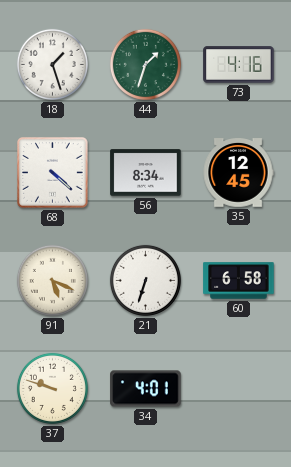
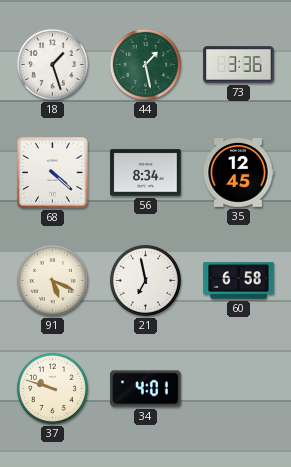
44: 1:33 -> 1:28
73: 4:16 -> 3:36
21: 6:33 -> 6:58
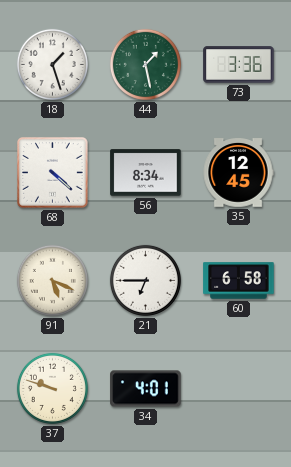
21: 6:58 -> 6:45
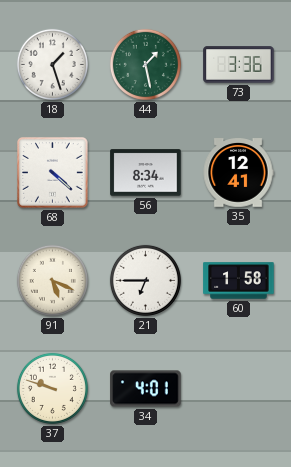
35: 12:45 -> 12:41
60: 6:58 -> 1:58
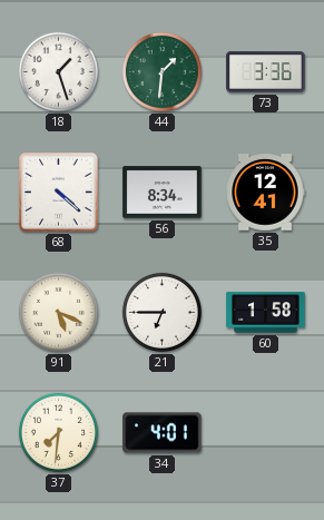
44: 1:28 -> 1:31
37: 9:48 -> 7:31
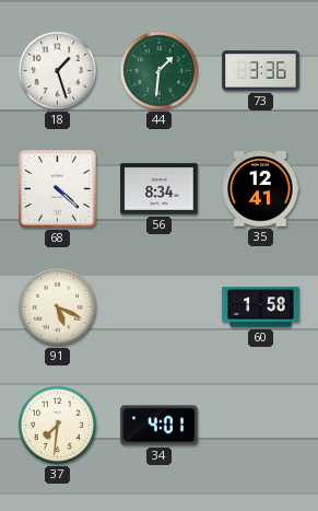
21: 6:45 -> none
